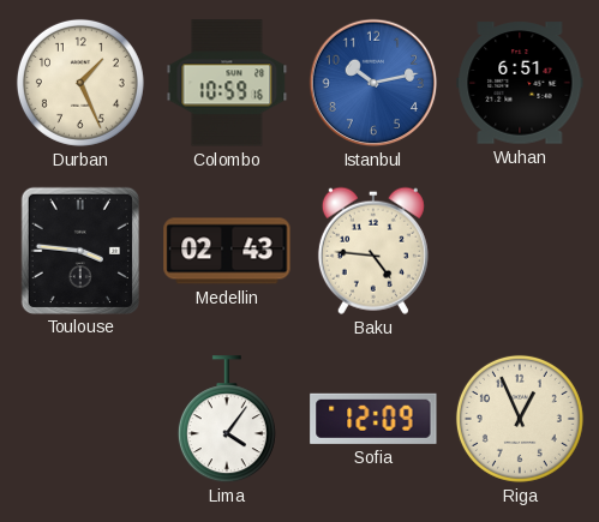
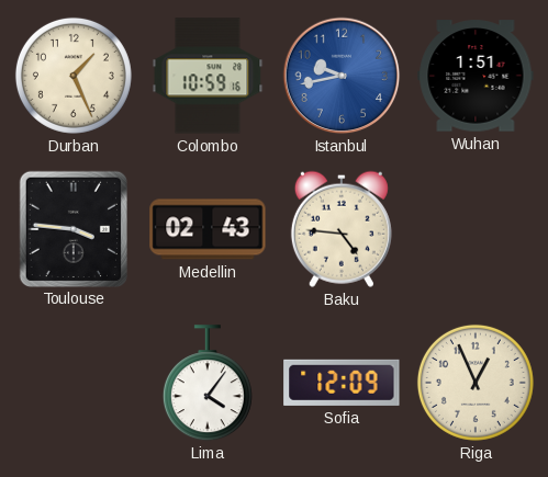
Istanbul: 10:13 -> 9:43
Wuhan: 6:51 -> 1:51
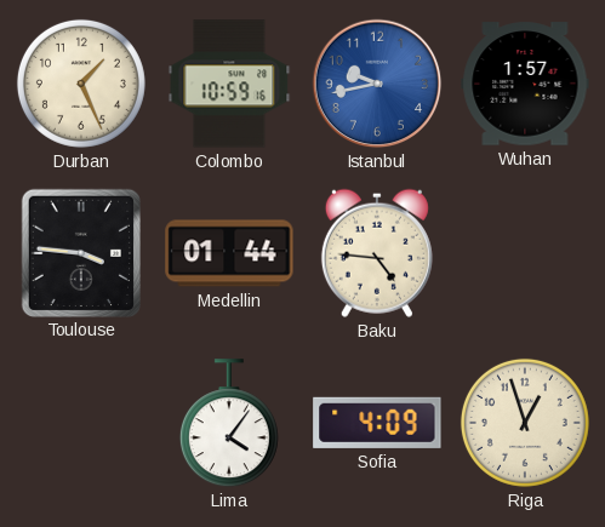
Wuhan: 1:51 -> 1:57
Medellin: 02:43 -> 01:44
Sofia: 12:09 -> 4:09
Riga: 12:56 -> 12:57
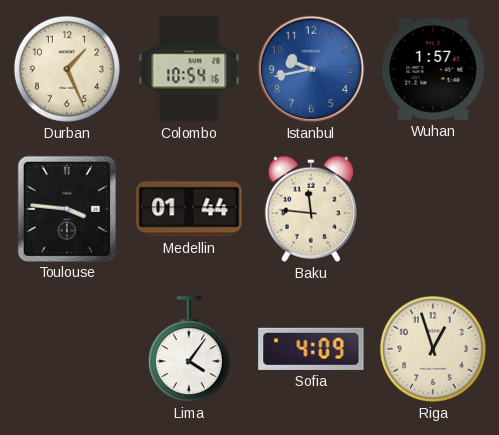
Colombo: 10:59 -> 10:54
Baku: 4:46 -> 11:46
